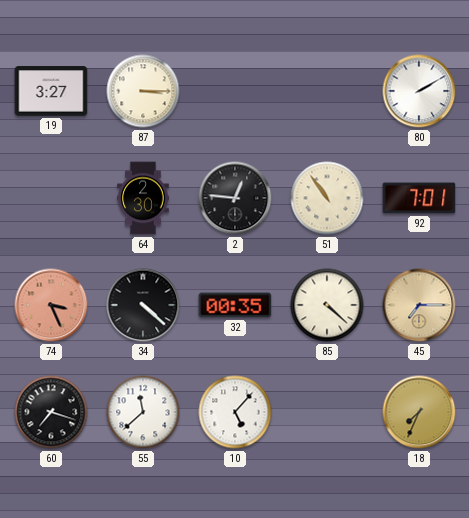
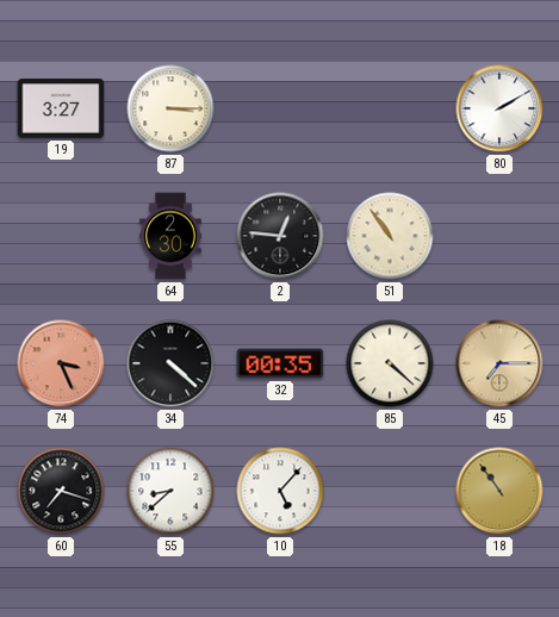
92: 7:01 -> none
55: 11:38 -> 8:38
18: 7:34 -> 10:54
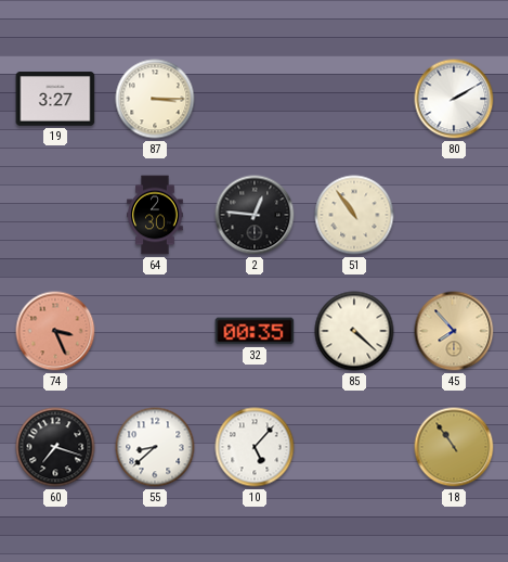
34: 4:22 -> none
45: 7:15 -> 7:53
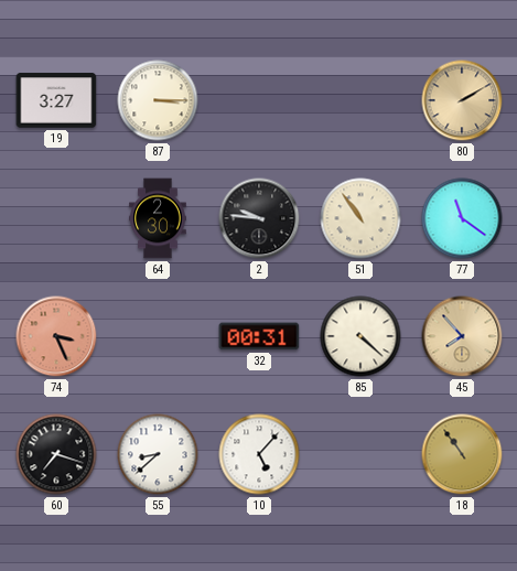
80 dial: white -> champagne
2: 12:46 -> 9:46
77: none -> 11:21
32: 00:35 -> 00:31
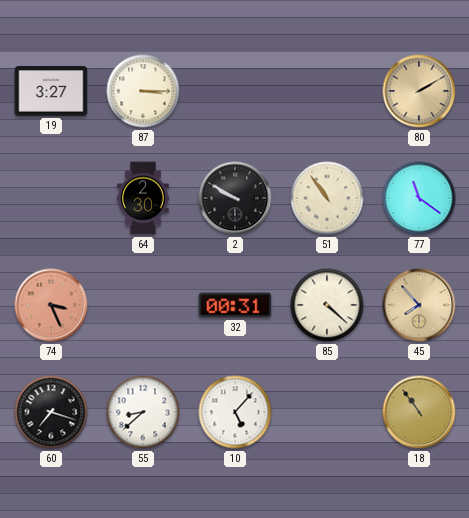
2: 9:46 -> 9:50
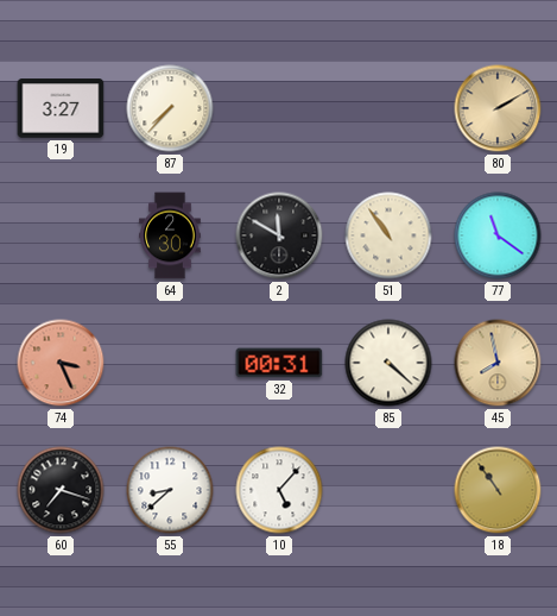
87: 3:15 -> 7:37
2: 9:50 -> 11:50
45: 7:53 -> 7:58
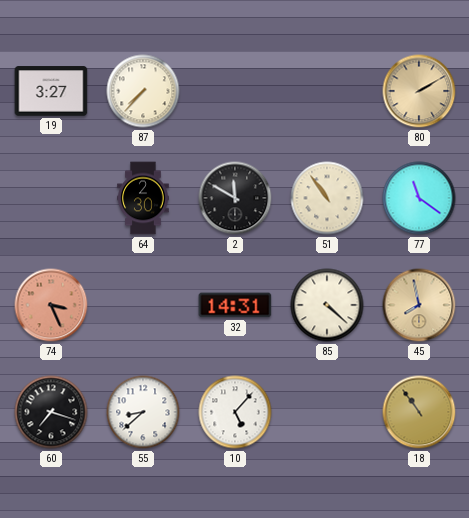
32: 00:31 -> 14:31
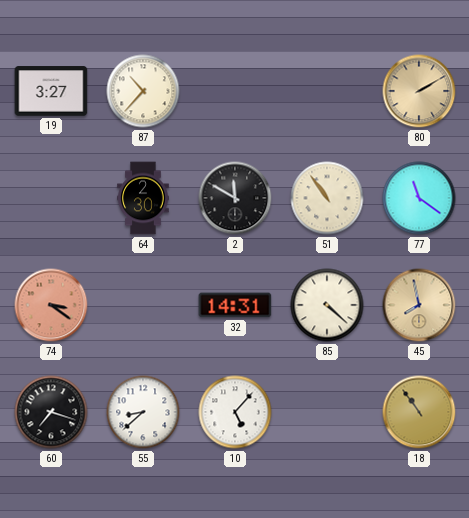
87: 7:37 -> 10:37
74: 3:26 -> 3:21
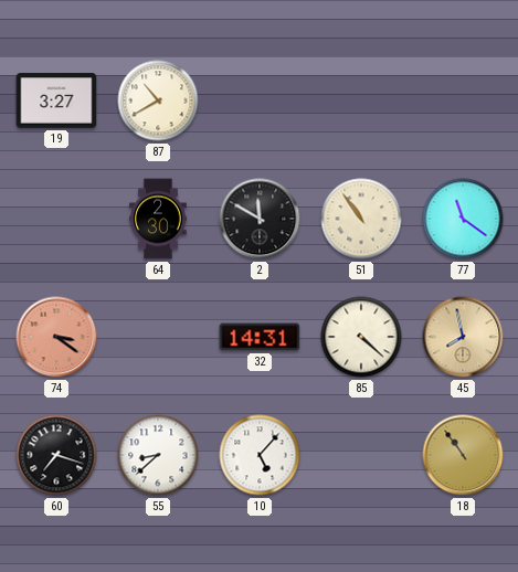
87: 10:37 -> 10:40
80: 2:10 -> none
